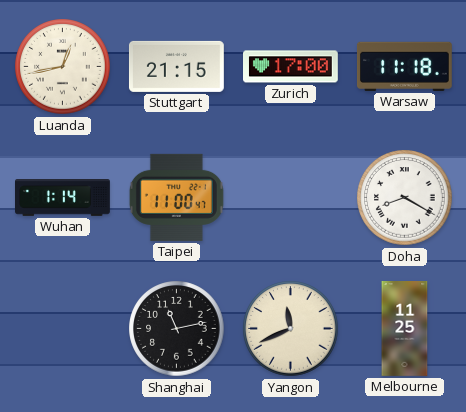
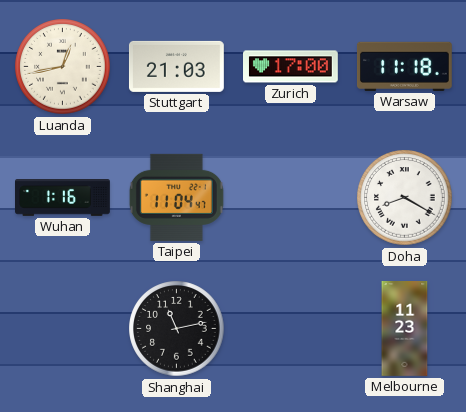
Stuttgart: 21:15 -> 21:03
Wuhan: 1:14 -> 1:16
Taipei: 11:00 -> 11:04
Yangon: 11:41 -> none
Melbourne: 11:25 -> 11:23
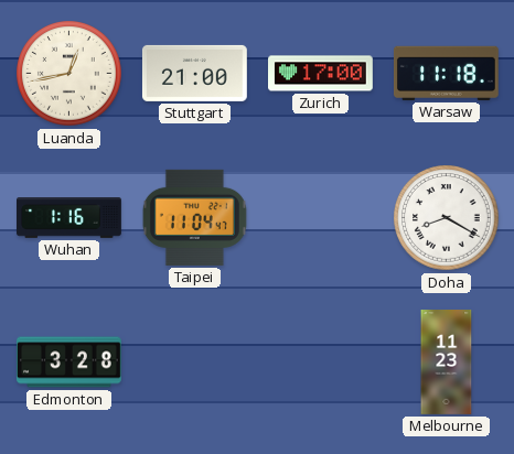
Stuttgart: 21:03 -> 21:00
Edmonton: none -> 3:28
Shanghai: 11:13 -> none
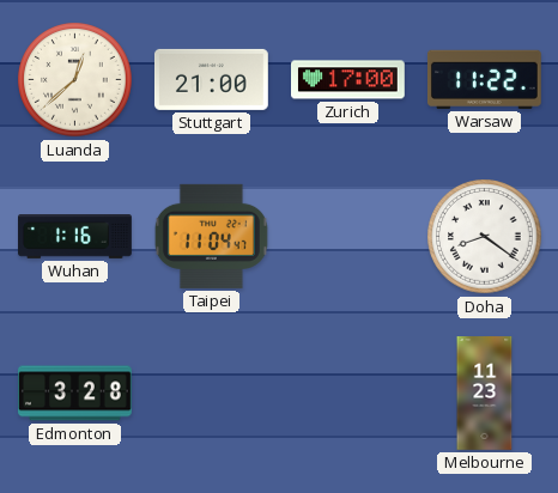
Luanda: 12:43 -> 12:38
Warsaw: 11:18 -> 11:22
Doha: 8:20 -> 8:21
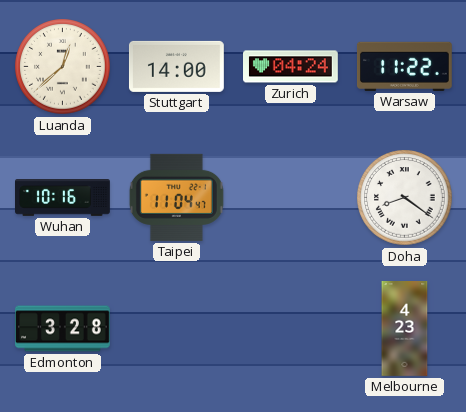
Stuttgart: 21:00 -> 14:00
Zurich: 17:00 -> 04:24
Wuhan: 1:16 -> 10:16
Melbourne: 11:23 -> 4:23
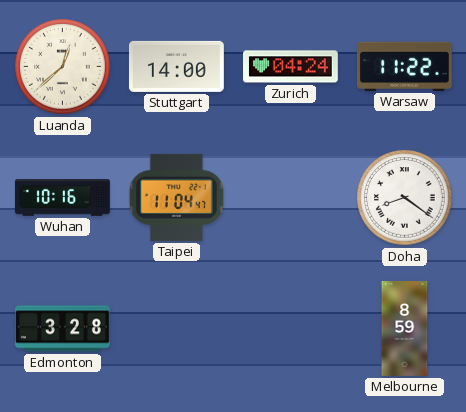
Melbourne: 4:23 -> 8:59
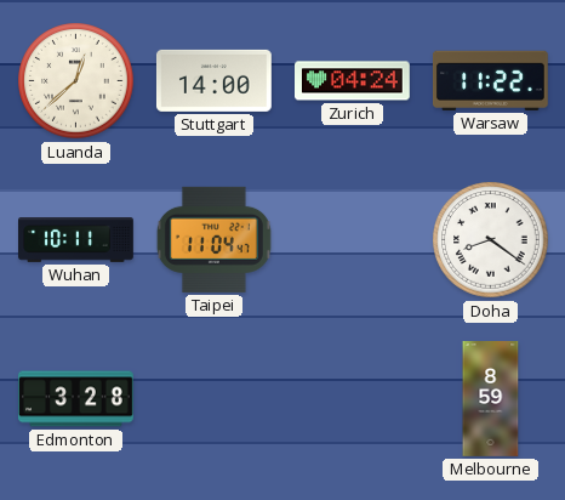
Wuhan: 10:16 -> 10:11
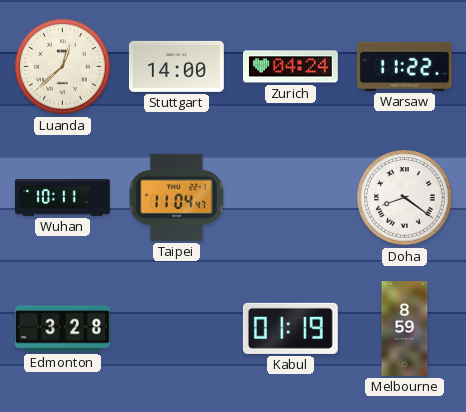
Kabul: none -> 01:19
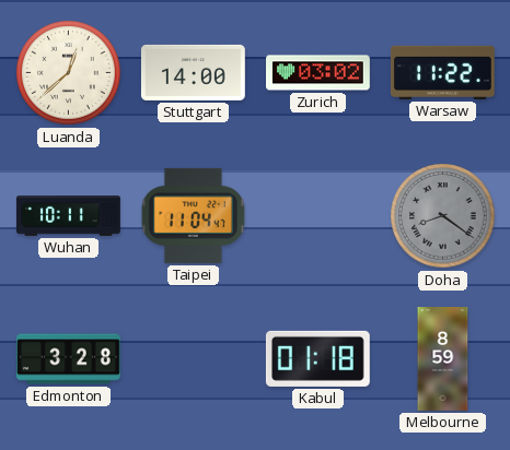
Zurich: 04:24 -> 03:02
Doha dial: white -> grey
Kabul: 01:19 -> 01:18
